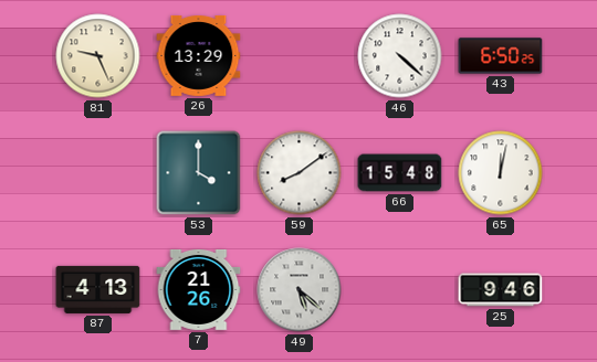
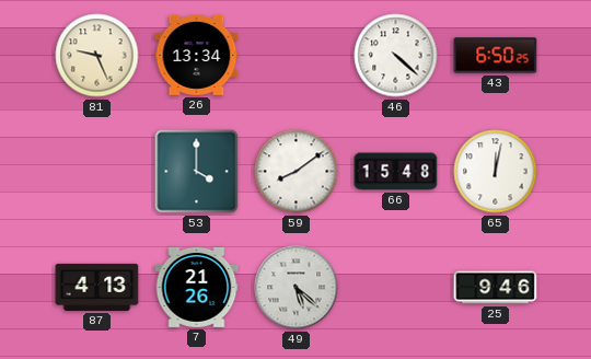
26: 13:29 -> 13:34
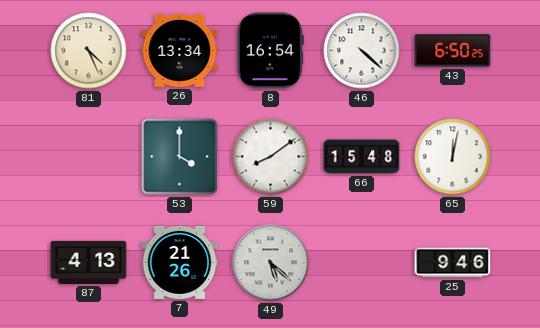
81: 9:26 -> 4:26
8: none -> 16:54
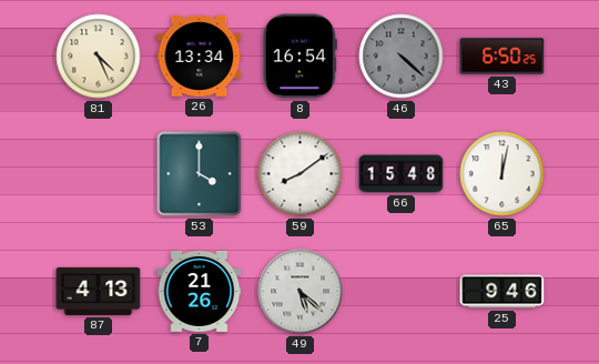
46 dial: white -> grey
